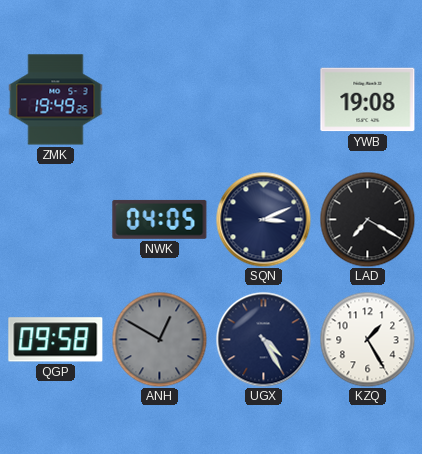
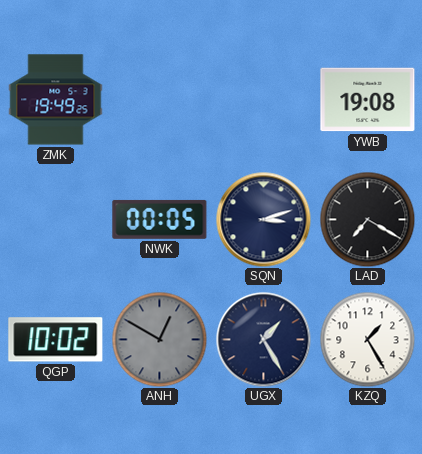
NWK: 04:05 -> 00:05
SQN: 3:11 -> 3:12
QGP: 09:58 -> 10:02
UGX: 4:25 -> 1:25
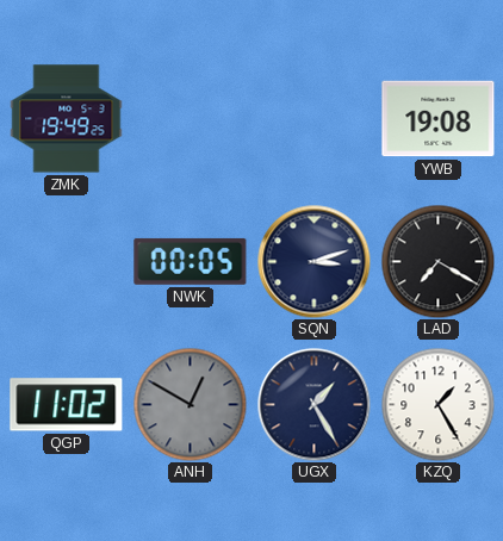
QGP: 10:02 -> 11:02
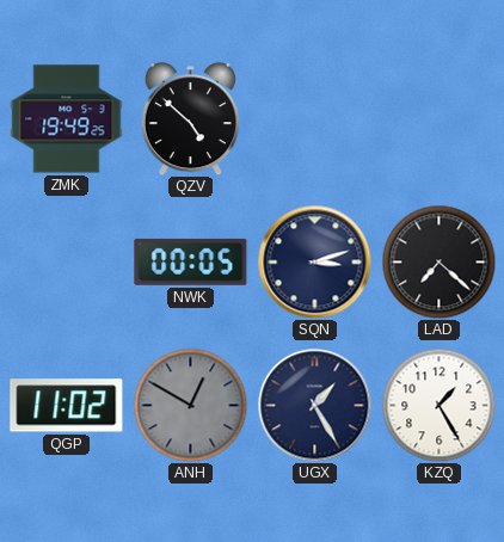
QZV: none -> 4:52
YWB: 19:08 -> none
LAD: 7:20 -> 7:22
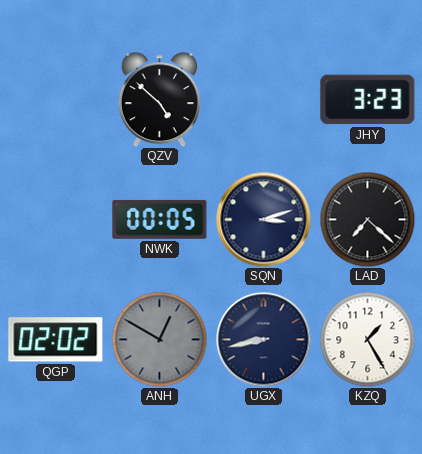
ZMK: 19:49 -> none
JHY: none -> 3:23
QGP: 11:02 -> 02:02
UGX: 1:25 -> 8:43
